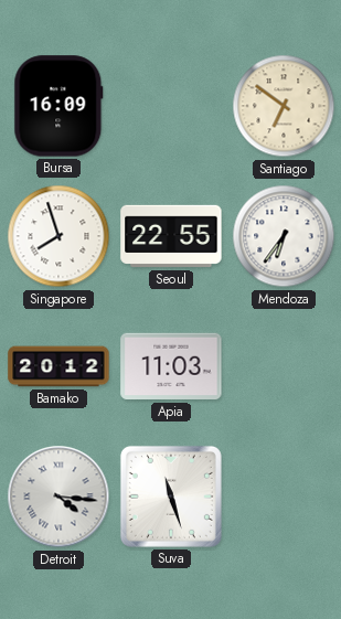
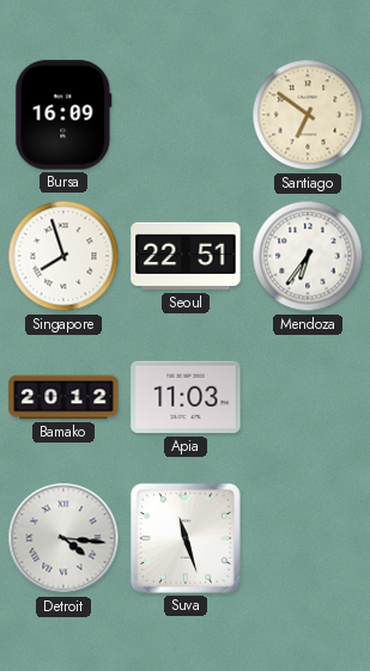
Seoul: 22:55 -> 22:51
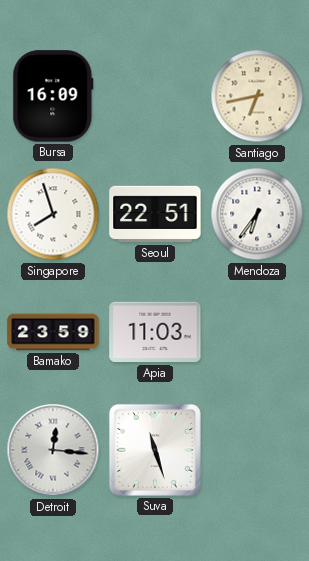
Santiago: 6:51 -> 6:43
Bamako: 20:12 -> 23:59
Detroit: 4:16 -> 12:16
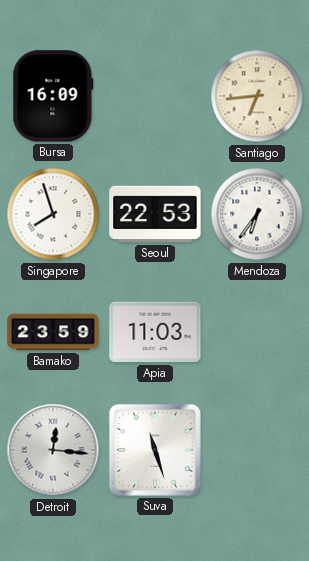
Santiago: 6:43 -> 6:44
Seoul: 22:51 -> 22:53
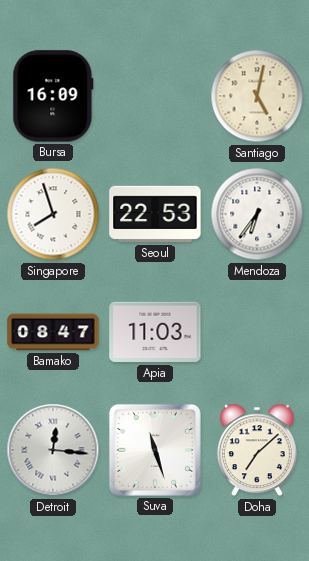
Santiago: 6:44 -> 5:02
Bamako: 23:59 -> 08:47
Doha: none -> 7:08
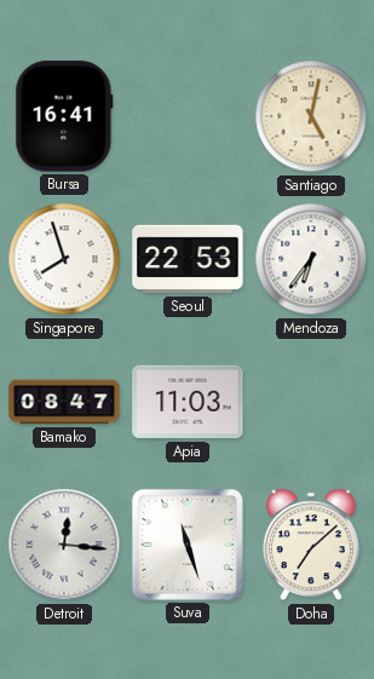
Bursa: 16:09 -> 16:41
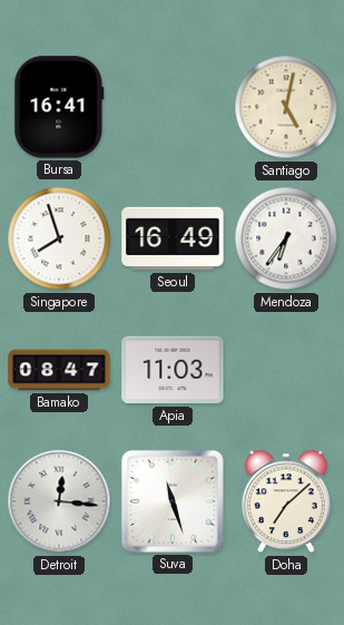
Seoul: 22:53 -> 16:49
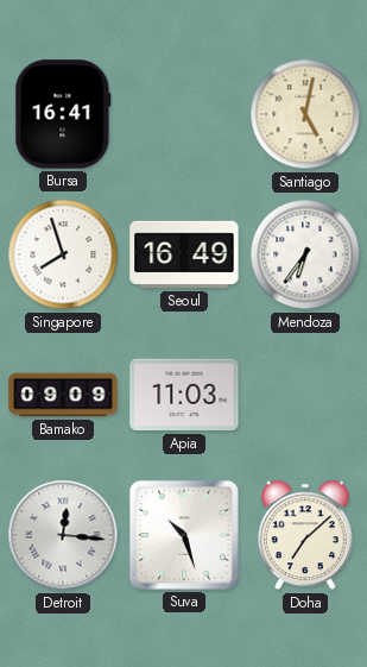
Bamako: 08:47 -> 09:09
Suva: 11:27 -> 10:27
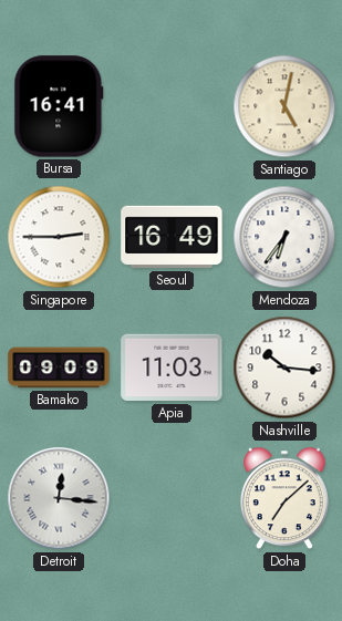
Singapore: 7:57 -> 2:45
Nashville: none -> 10:16
Suva: 10:27 -> none
